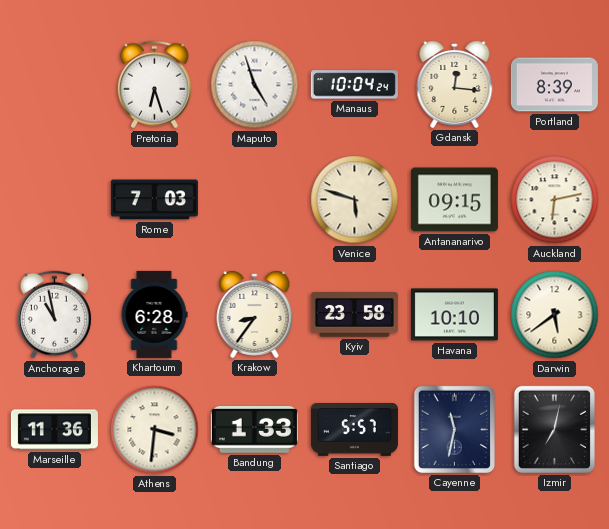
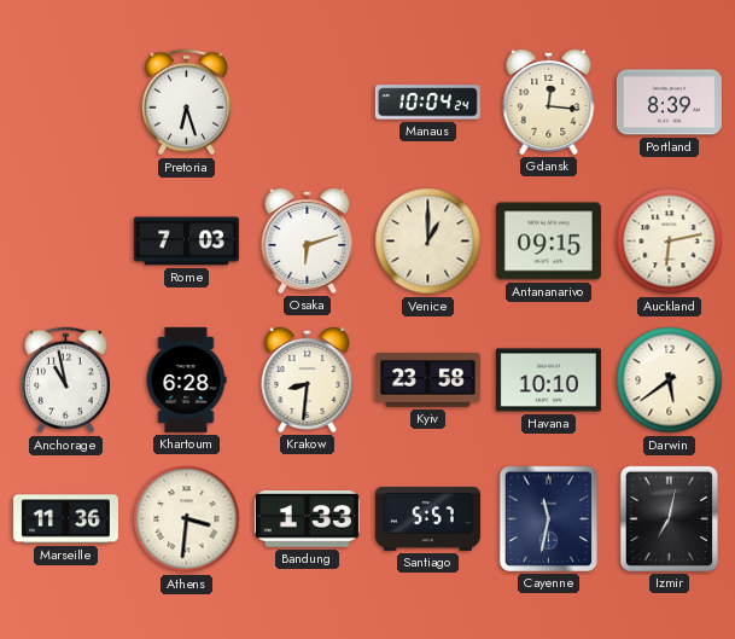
Maputo: 4:57 -> none
Osaka: none -> 6:12
Venice: 5:48 -> 1:00
Krakow: 8:36 -> 8:31
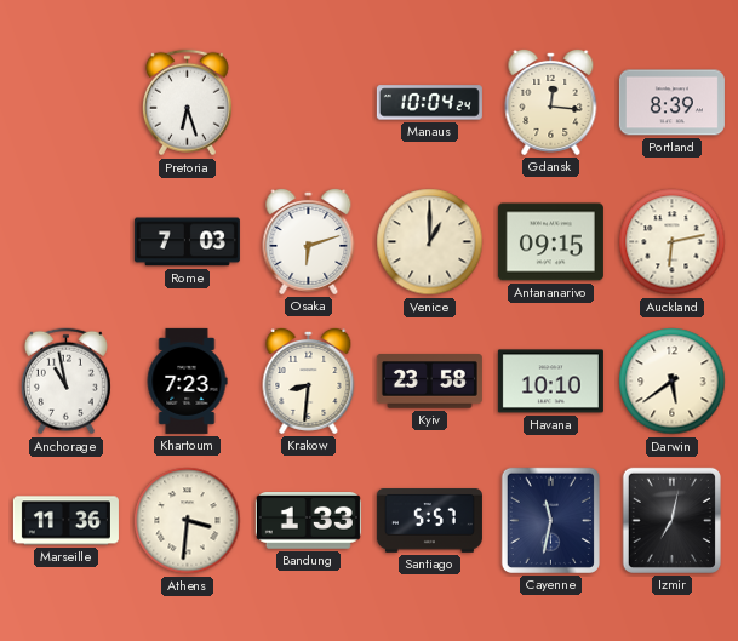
Khartoum: 6:28 -> 7:23
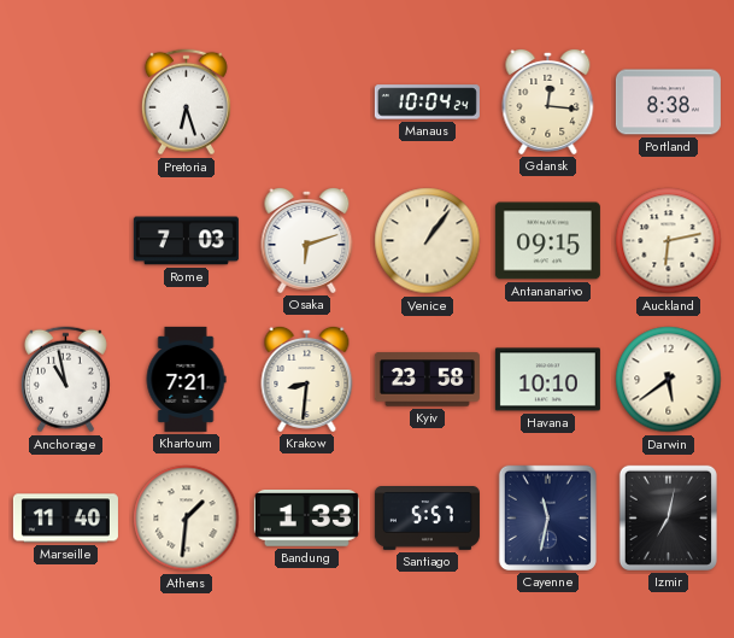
Portland: 8:39 -> 8:38
Venice: 1:00 -> 1:06
Khartoum: 7:23 -> 7:21
Marseille: 11:36 -> 11:40
Athens: 3:31 -> 1:31
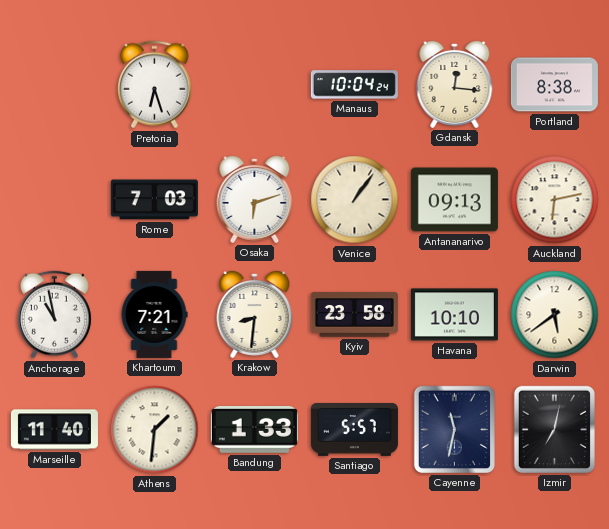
Antananarivo: 09:15 -> 09:13
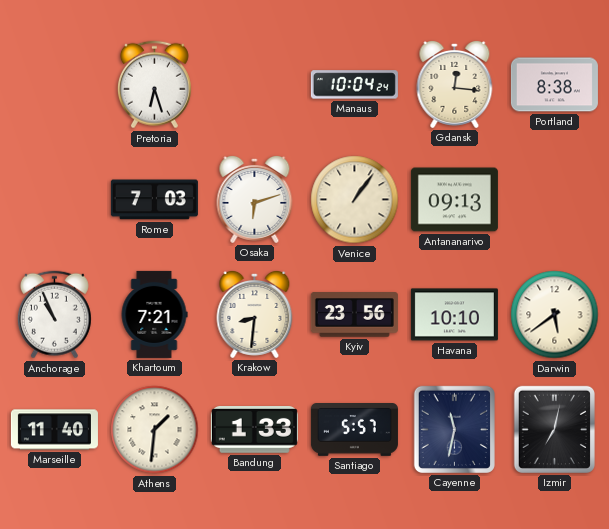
Auckland: 6:13 -> none
Anchorage: 10:58 -> 10:56
Kyiv: 23:58 -> 23:56
